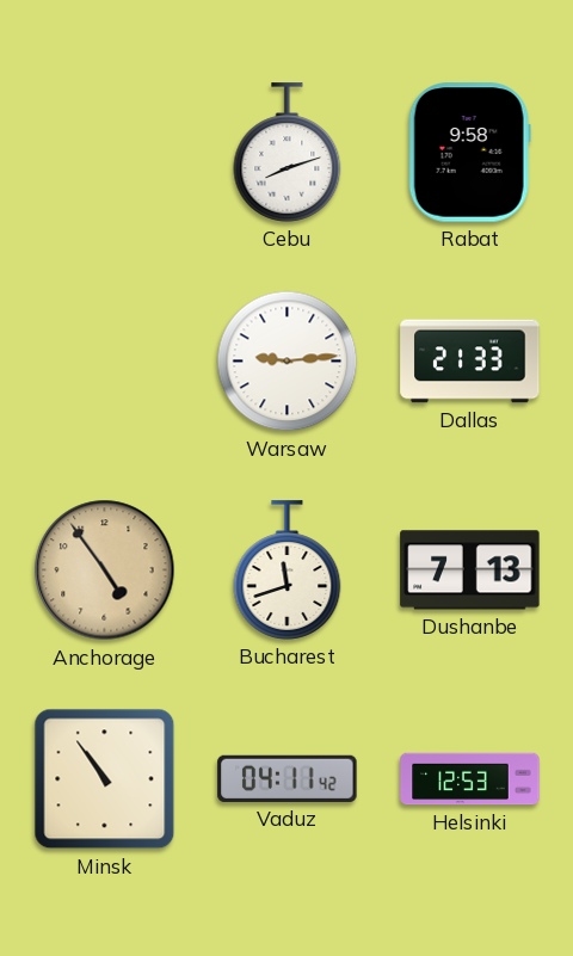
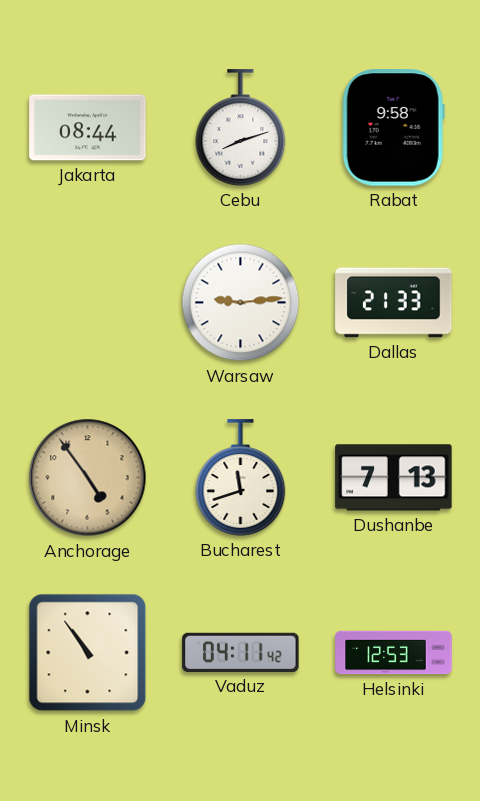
Jakarta: none -> 08:44
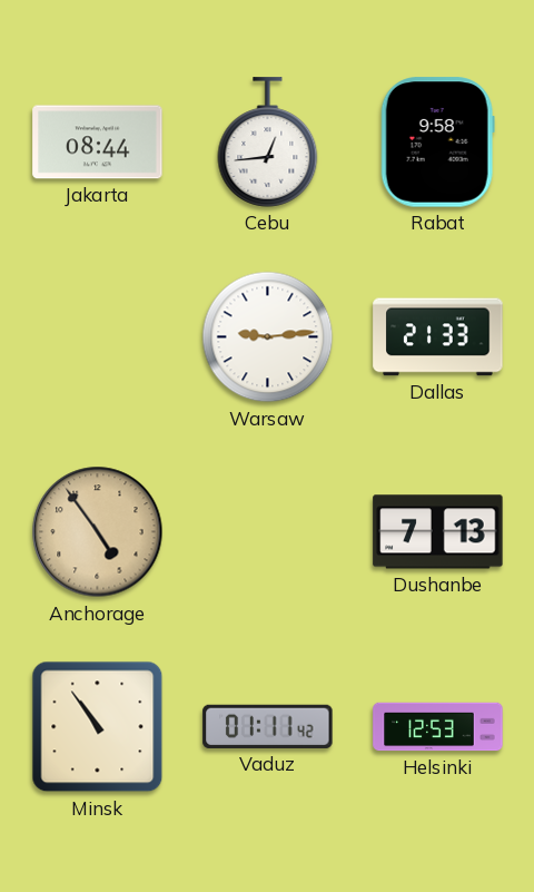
Cebu: 8:12 -> 12:44
Bucharest: 11:42 -> none
Vaduz: 04:11 -> 01:11
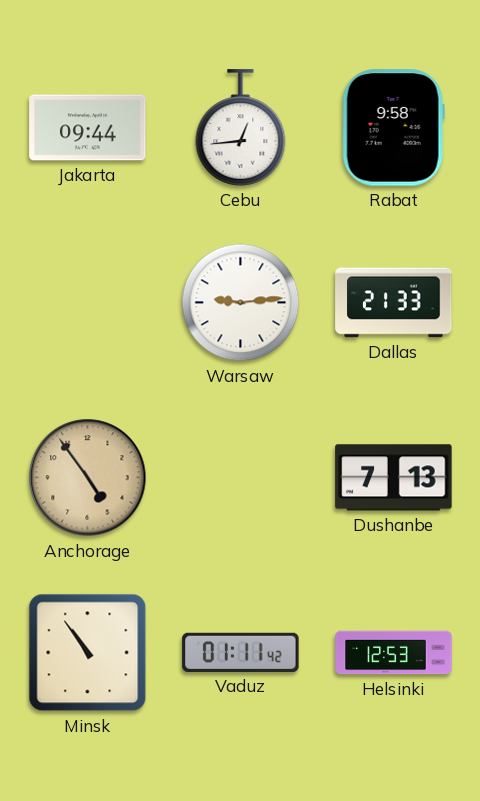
Jakarta: 08:44 -> 09:44
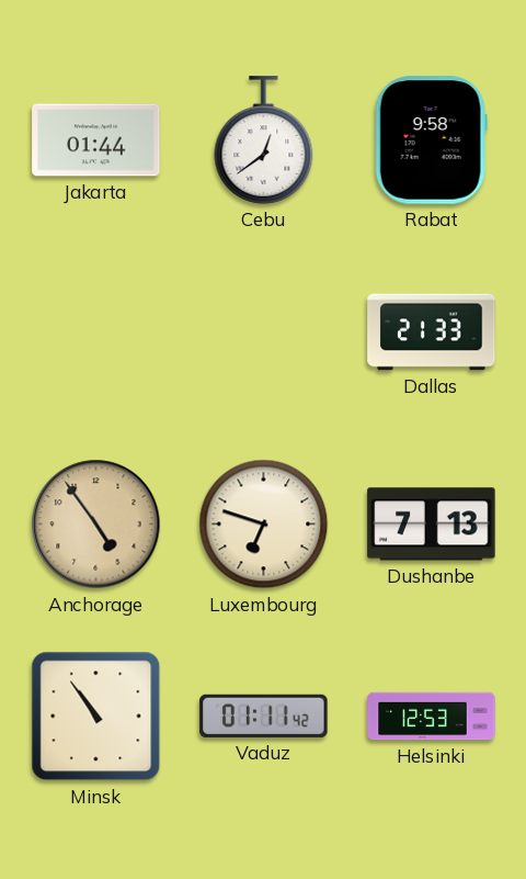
Jakarta: 09:44 -> 01:44
Cebu: 12:44 -> 12:39
Warsaw: 9:14 -> none
Luxembourg: none -> 6:48
